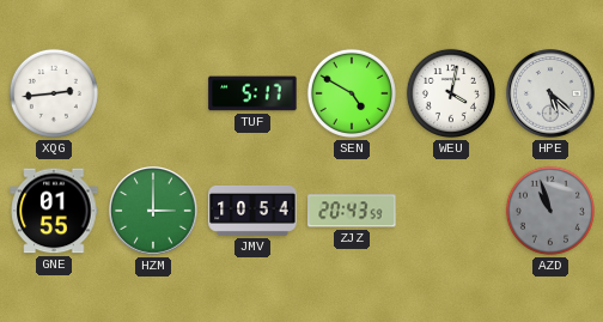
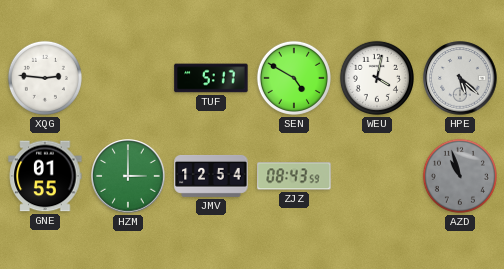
XQG: 2:44 -> 2:46
JMV: 10:54 -> 12:54
ZJZ: 20:43 -> 08:43
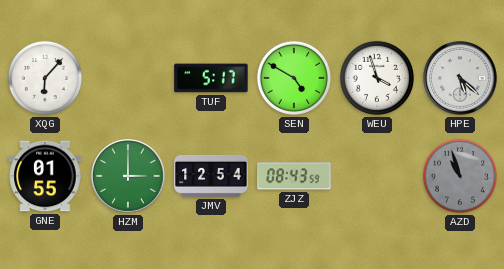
XQG: 2:46 -> 6:07
WEU: 4:02 -> 3:57
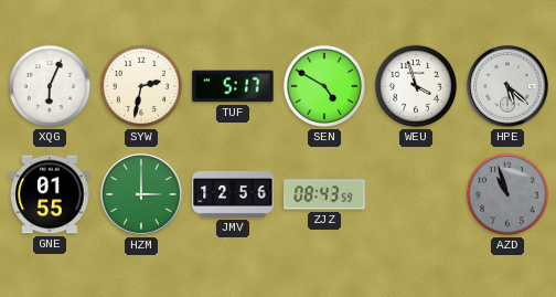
XQG: 6:07 -> 6:04
SYW: none -> 2:32
JMV: 12:54 -> 12:56
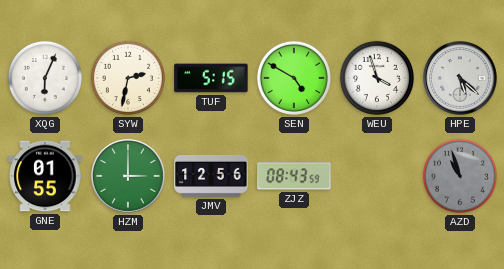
TUF: 5:17 -> 5:15
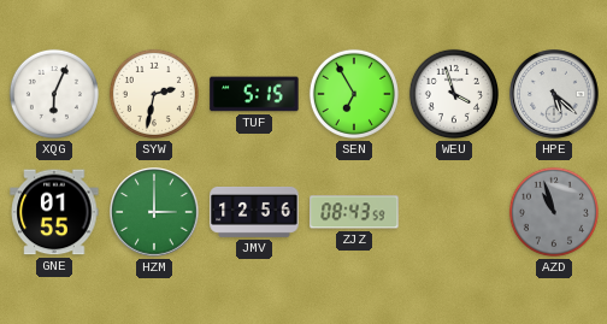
SEN: 4:50 -> 6:55
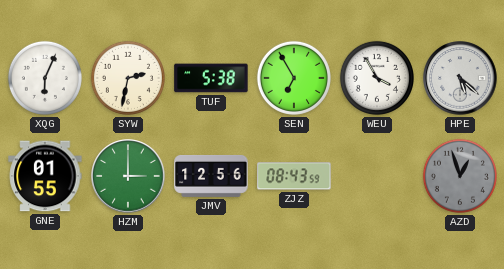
TUF: 5:15 -> 5:38
WEU: 3:57 -> 3:55
AZD: 10:57 -> 12:57
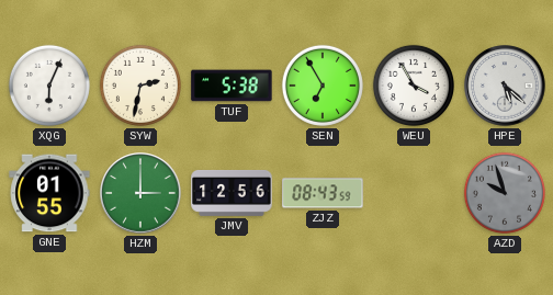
AZD: 12:57 -> 9:57
